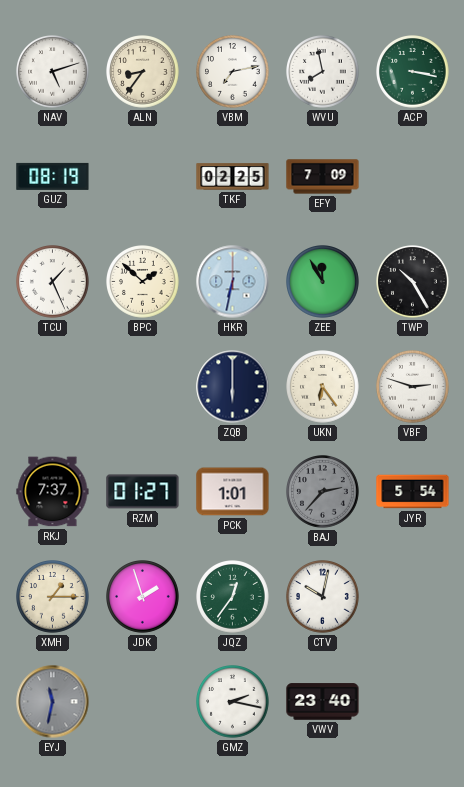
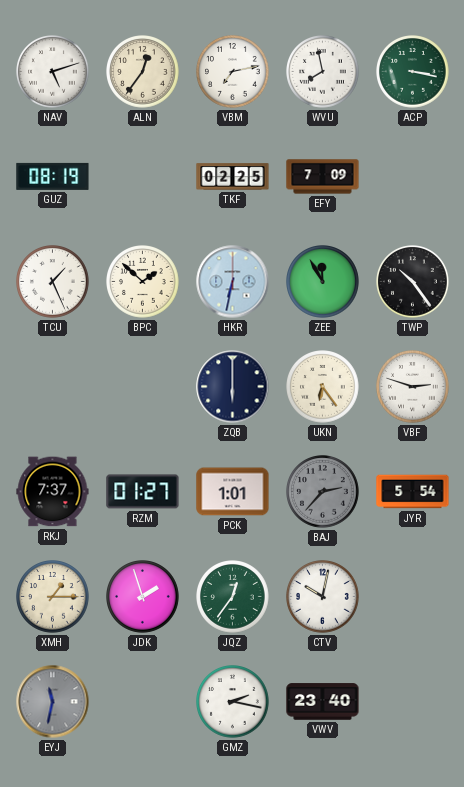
ALN: 8:36 -> 12:36
TWP: 10:25 -> 10:24
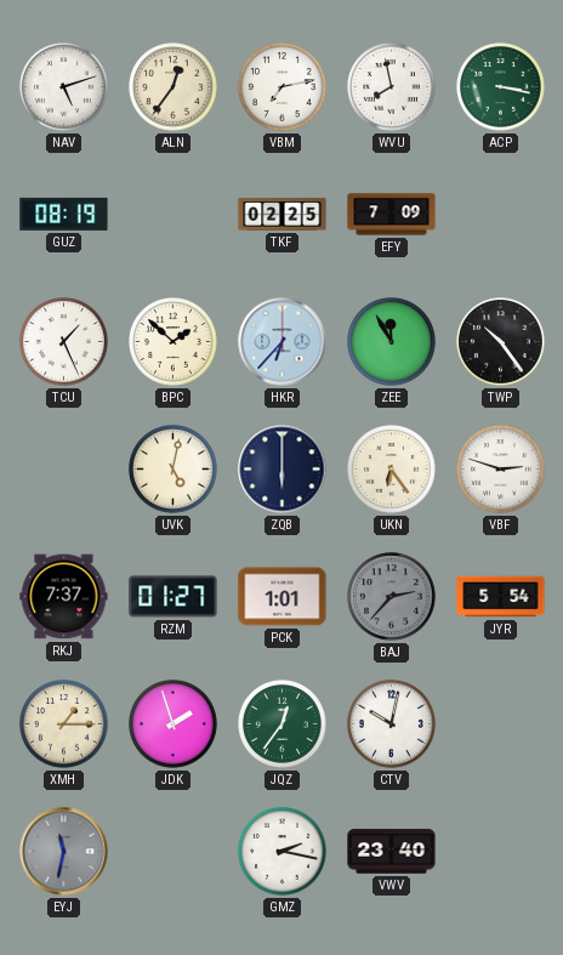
HKR: 6:32 -> 6:37
UVK: none -> 5:02
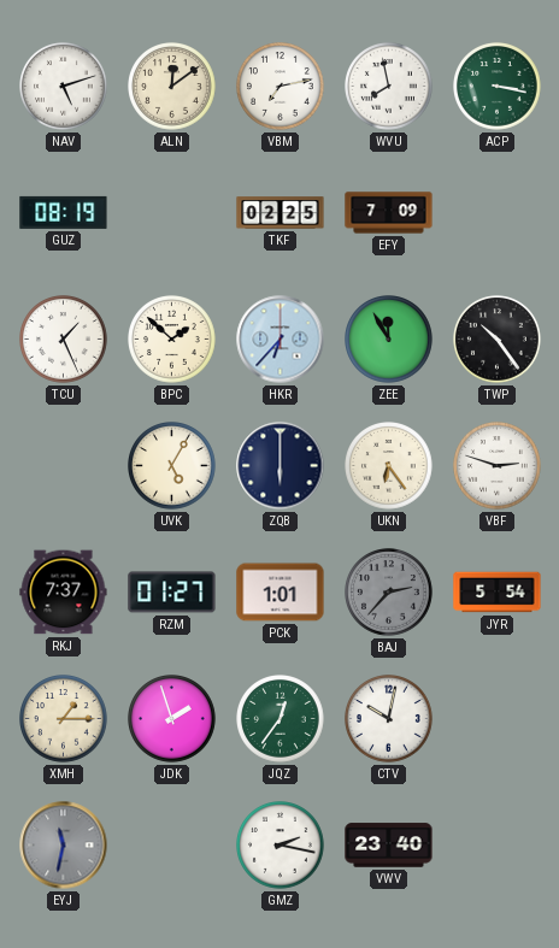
ALN: 12:36 -> 12:09
UVK: 5:02 -> 5:05
